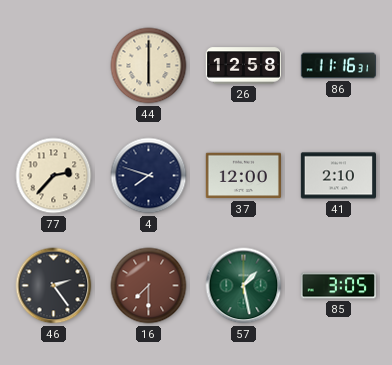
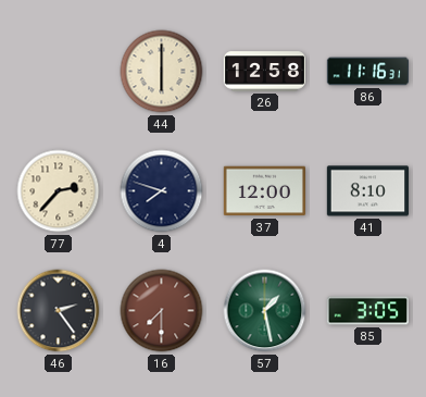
41: 2:10 -> 8:10
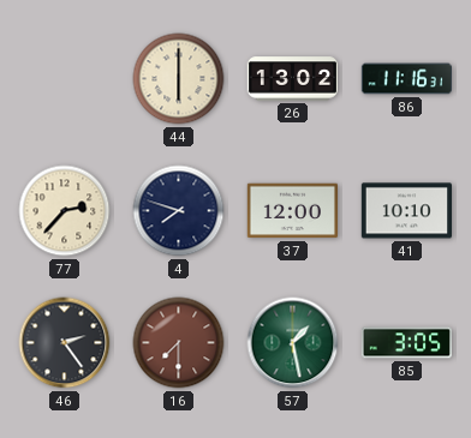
26: 12:58 -> 13:02
41: 8:10 -> 10:10
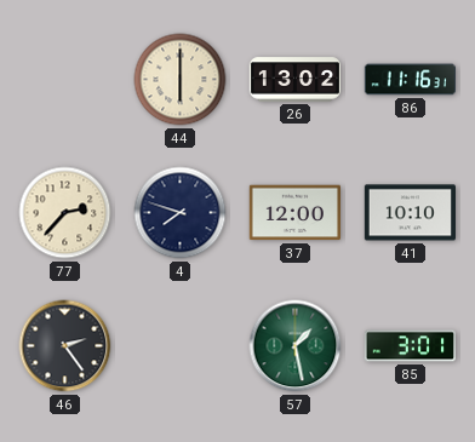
16: 7:30 -> none
85: 3:05 -> 3:01
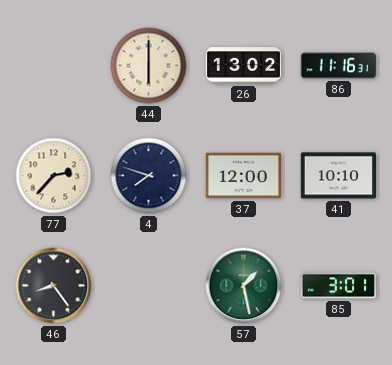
46: 2:24 -> 8:24
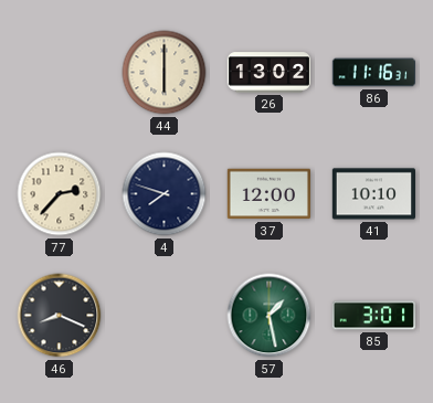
46: 8:24 -> 8:19
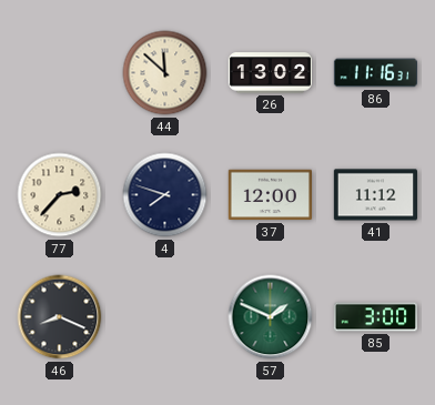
44: 6:00 -> 11:52
41: 10:10 -> 11:12
57: 1:28 -> 1:49
85: 3:01 -> 3:00
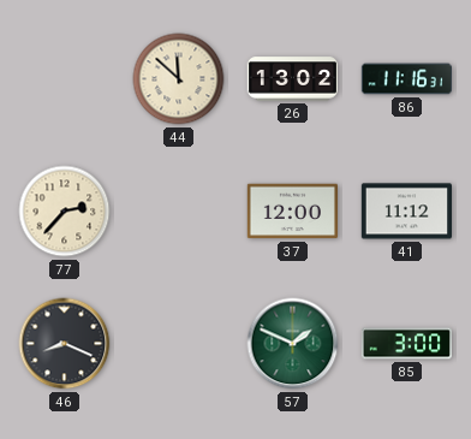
4: 7:48 -> none
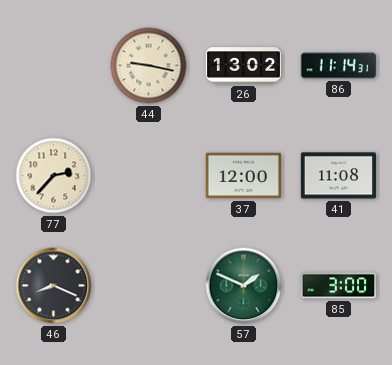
44: 11:52 -> 9:17
86: 11:16 -> 11:14
41: 11:12 -> 11:08
